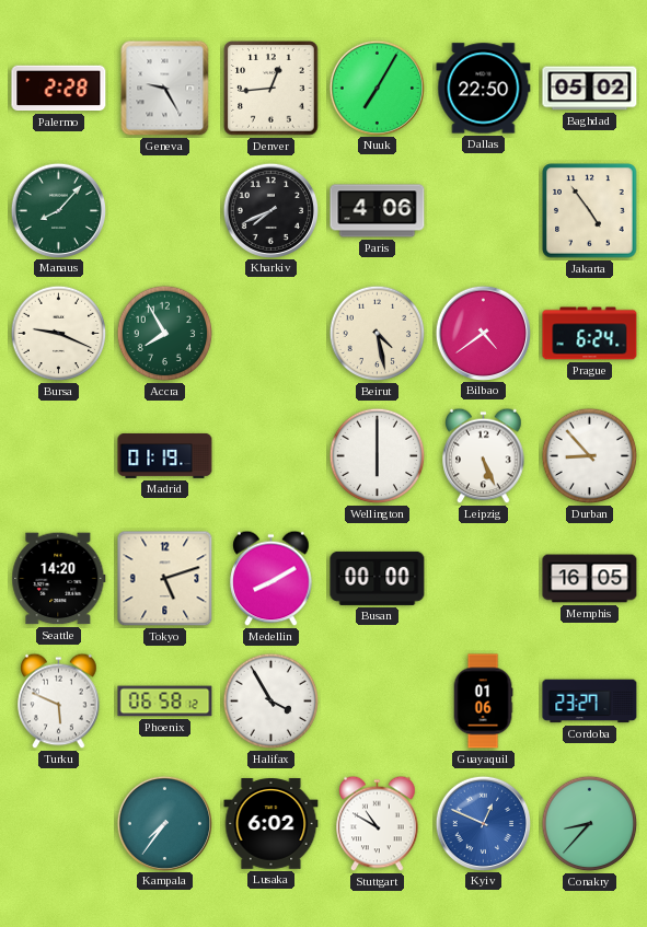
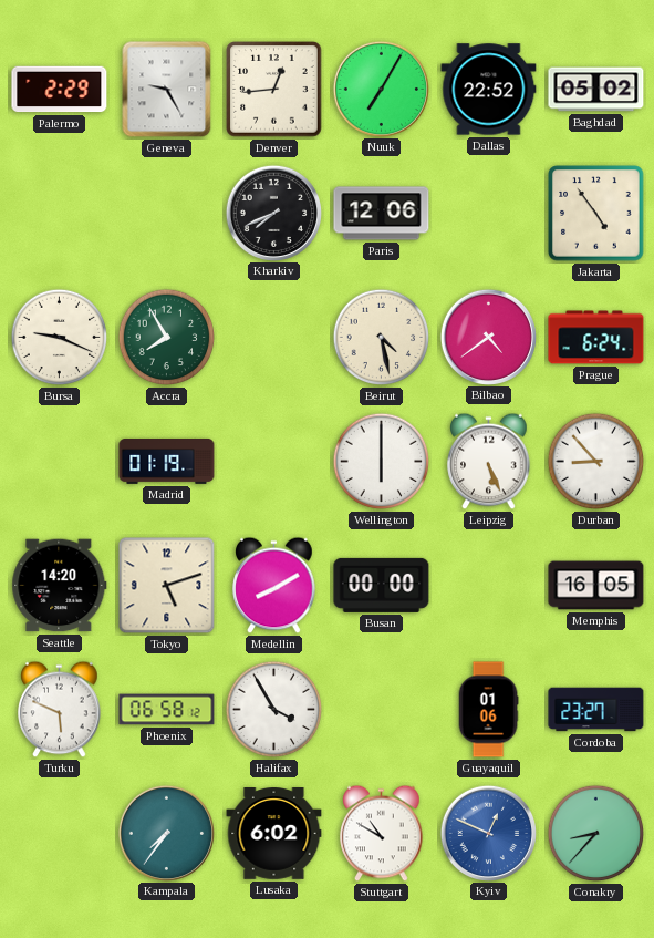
Palermo: 2:28 -> 2:29
Dallas: 22:50 -> 22:52
Manaus: 8:07 -> none
Paris: 4:06 -> 12:06
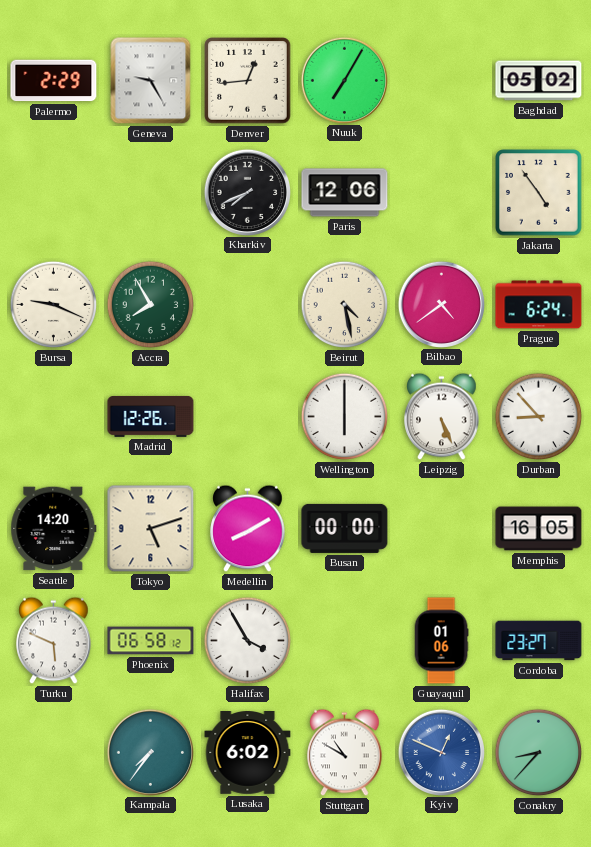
Dallas: 22:52 -> none
Madrid: 01:19 -> 12:26
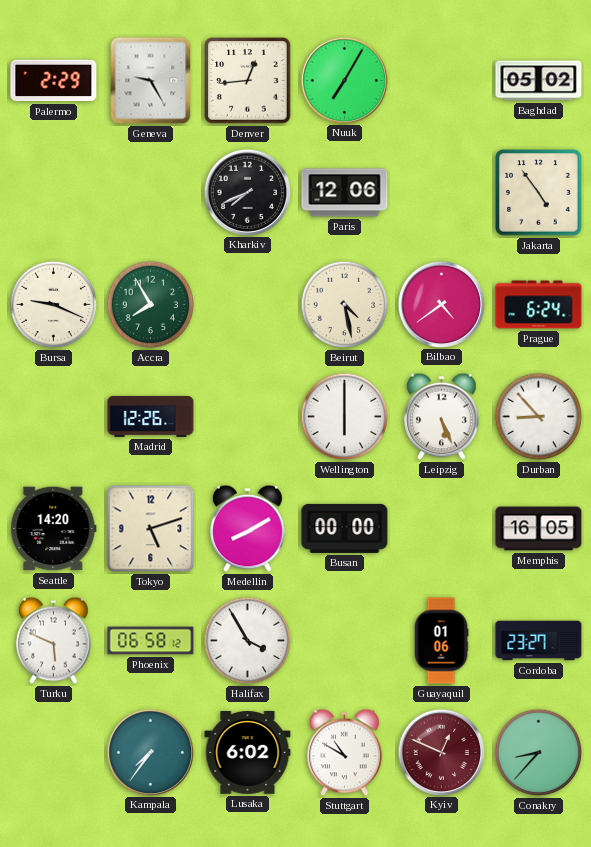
Kyiv dial: blue -> burgundy
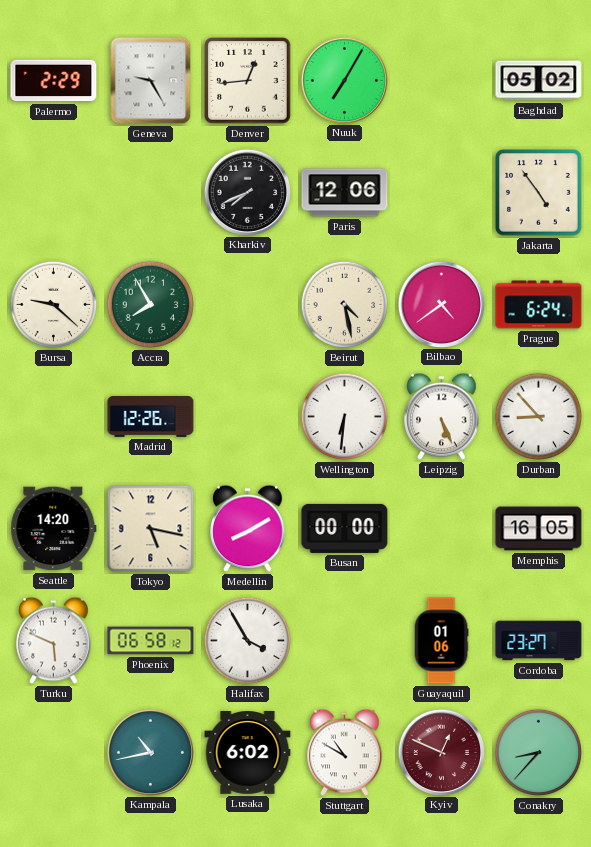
Bursa: 9:19 -> 9:22
Wellington: 6:00 -> 6:31
Tokyo: 5:12 -> 5:17
Kampala: 7:36 -> 10:43
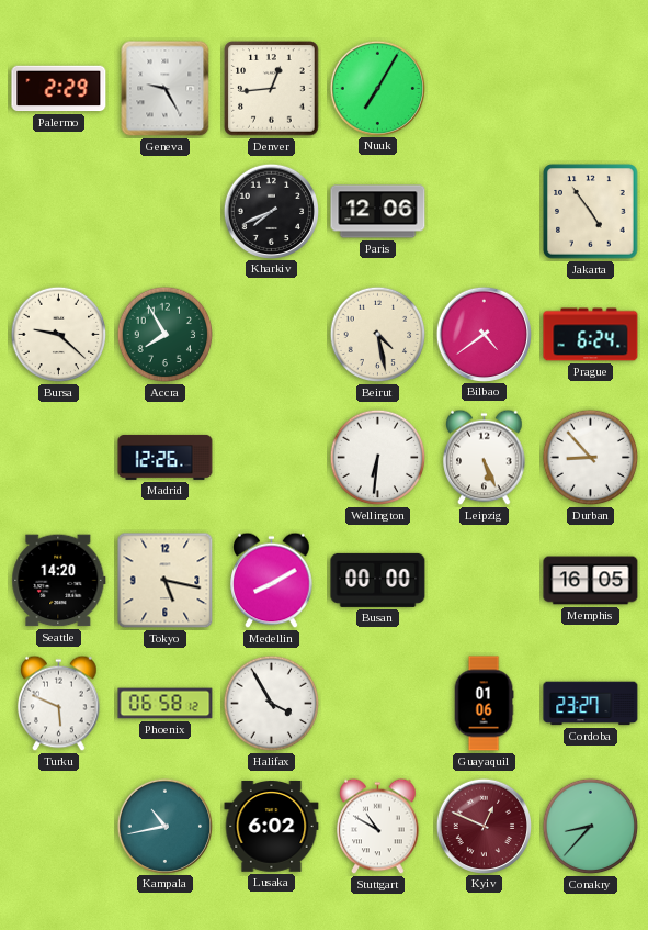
Baghdad: 05:02 -> none
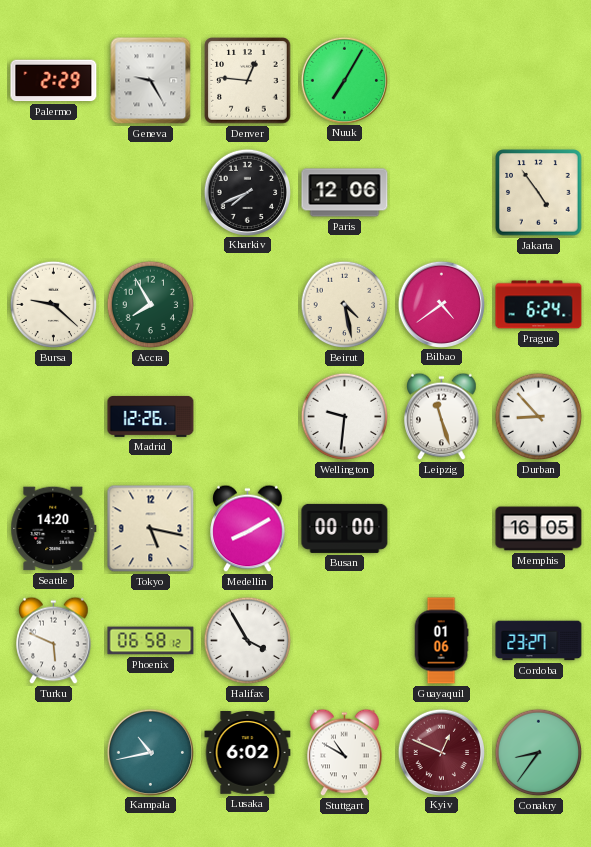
Denver: 12:44 -> 12:46
Wellington: 6:31 -> 9:31
Leipzig: 5:26 -> 11:27
Conakry: 8:37 -> 8:36
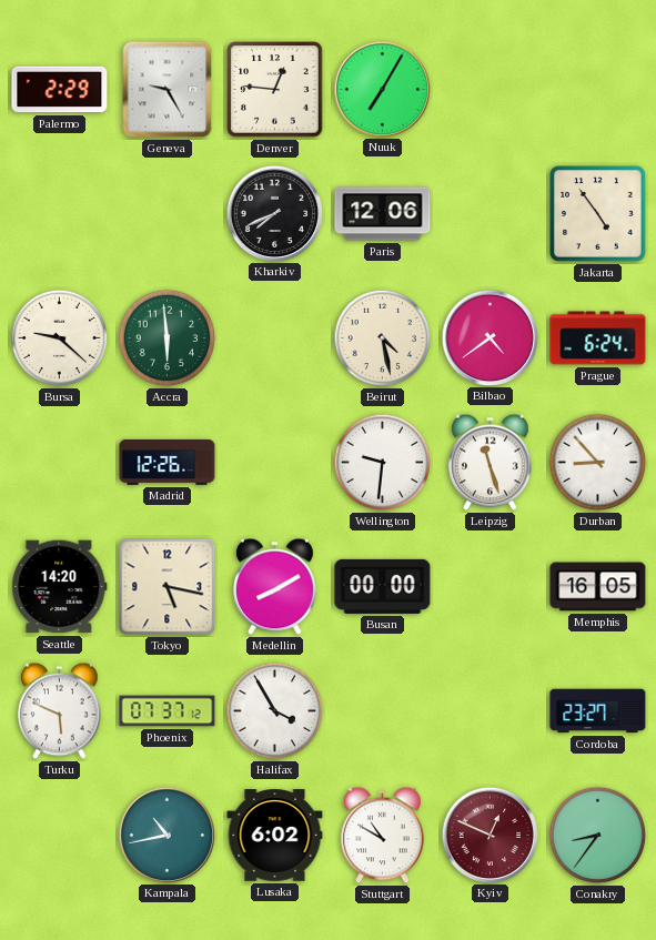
Accra: 7:55 -> 5:59
Phoenix: 06:58 -> 07:37
Guayaquil: 01:06 -> none
